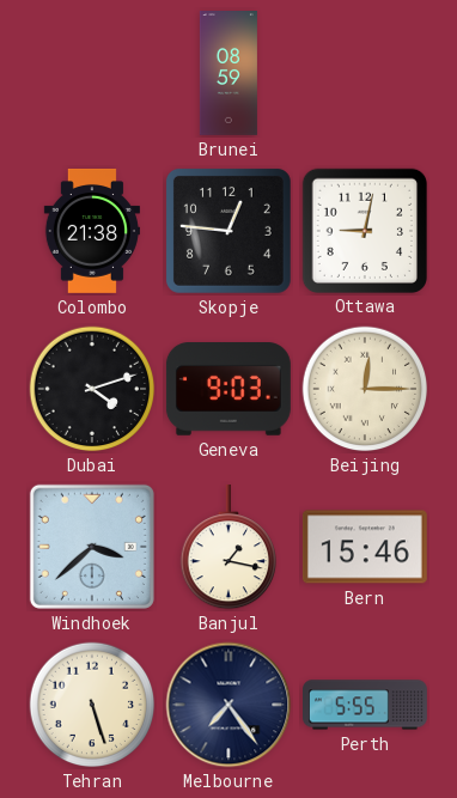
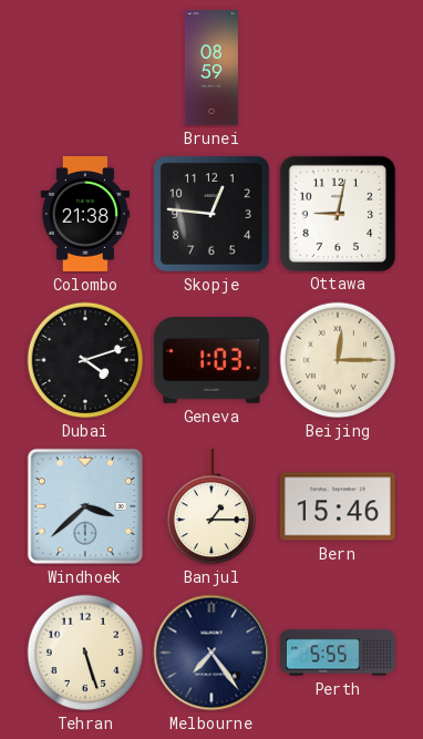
Geneva: 9:03 -> 1:03
Banjul: 1:17 -> 1:15
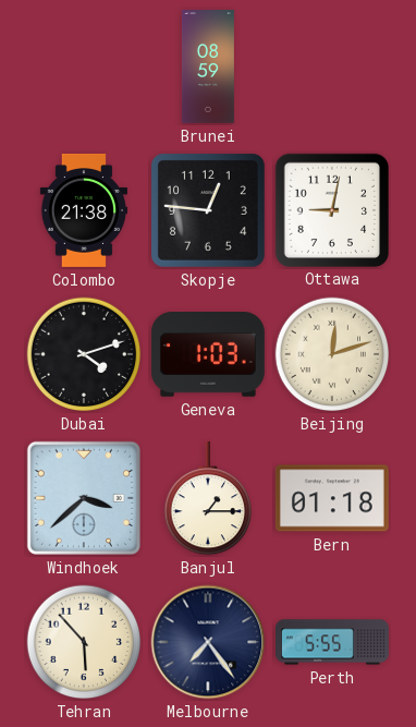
Beijing: 12:15 -> 12:12
Bern: 15:46 -> 01:18
Tehran: 5:27 -> 5:53
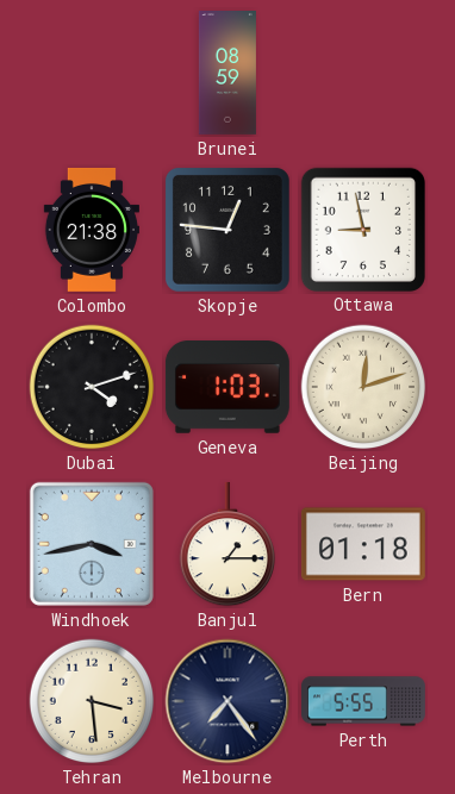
Ottawa: 9:02 -> 8:58
Windhoek: 3:38 -> 3:43
Tehran: 5:53 -> 3:29
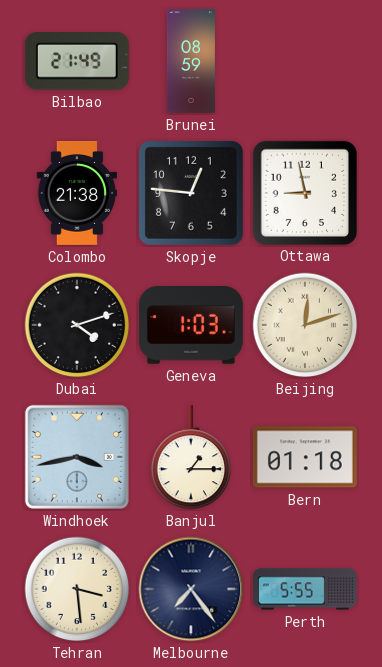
Bilbao: none -> 21:49
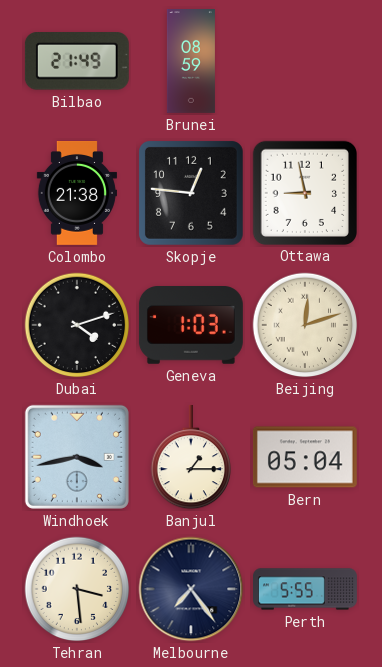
Bern: 01:18 -> 05:04
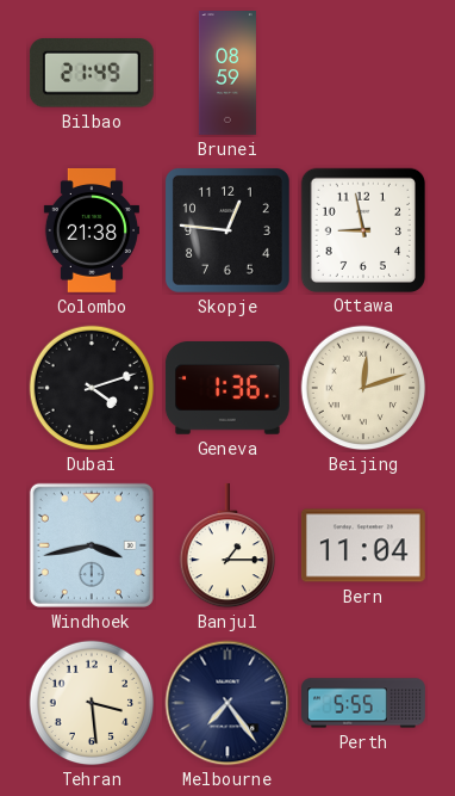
Geneva: 1:03 -> 1:36
Bern: 05:04 -> 11:04
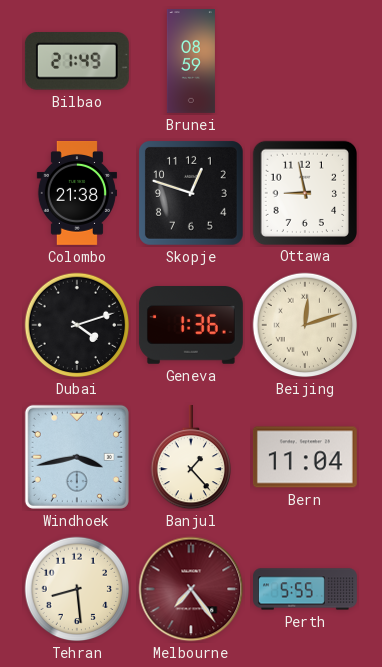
Skopje: 12:46 -> 12:48
Banjul: 1:15 -> 1:23
Tehran: 3:29 -> 8:29
Melbourne dial: navy -> burgundy
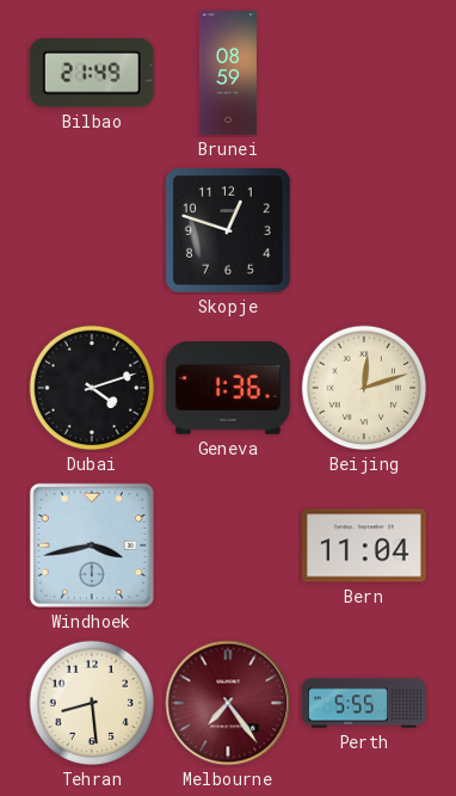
Colombo: 21:38 -> none
Ottawa: 8:58 -> none
Banjul: 1:23 -> none
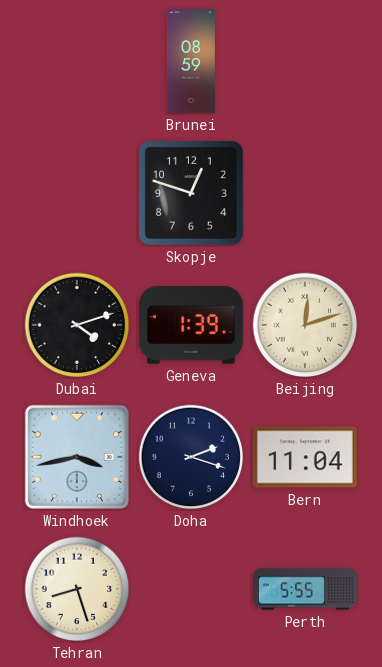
Bilbao: 21:49 -> none
Geneva: 1:36 -> 1:39
Doha: none -> 2:18
Tehran: 8:29 -> 8:27
Melbourne: 7:24 -> none
